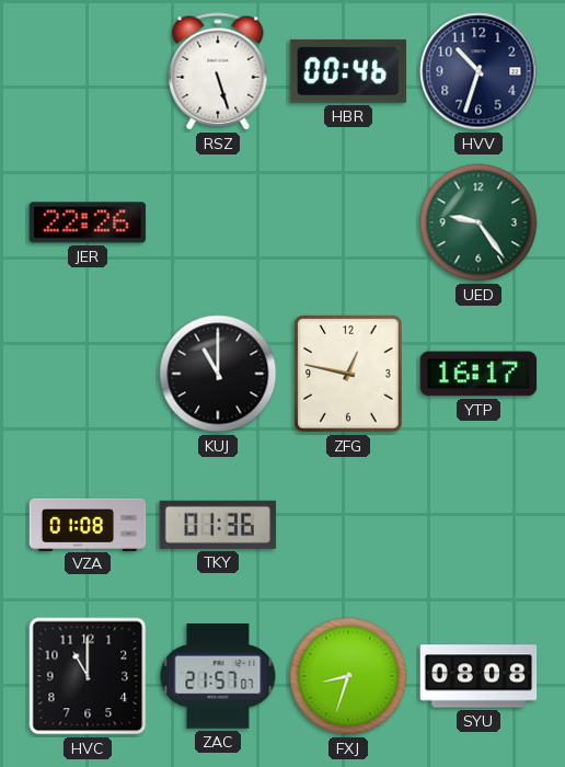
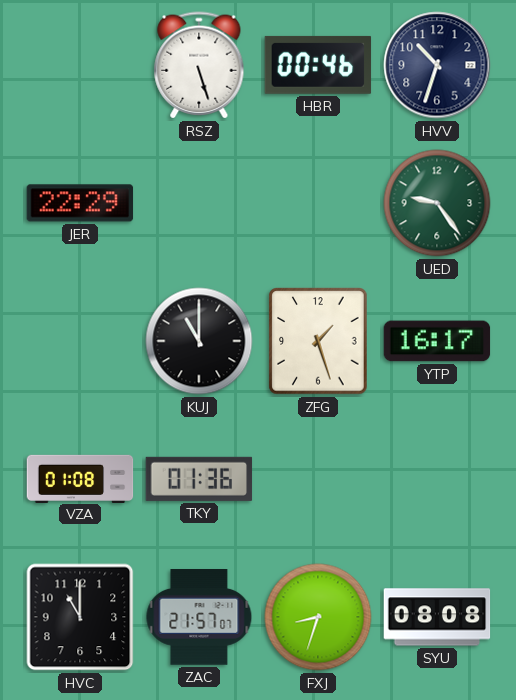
JER: 22:26 -> 22:29
ZFG: 12:47 -> 1:27
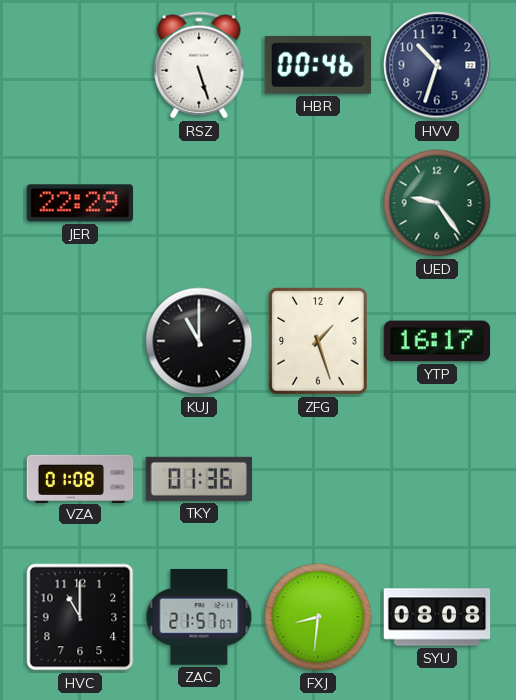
FXJ: 8:33 -> 8:31
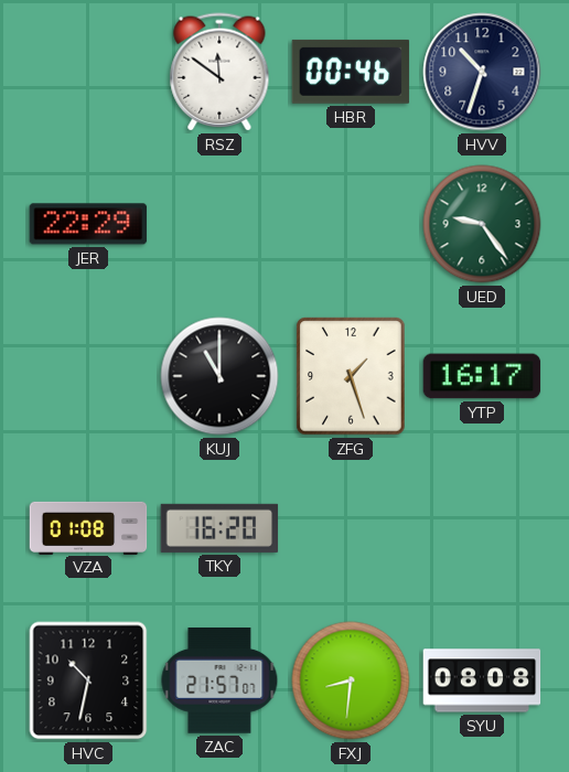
RSZ: 5:27 -> 11:51
TKY: 01:36 -> 16:20
HVC: 11:00 -> 10:32
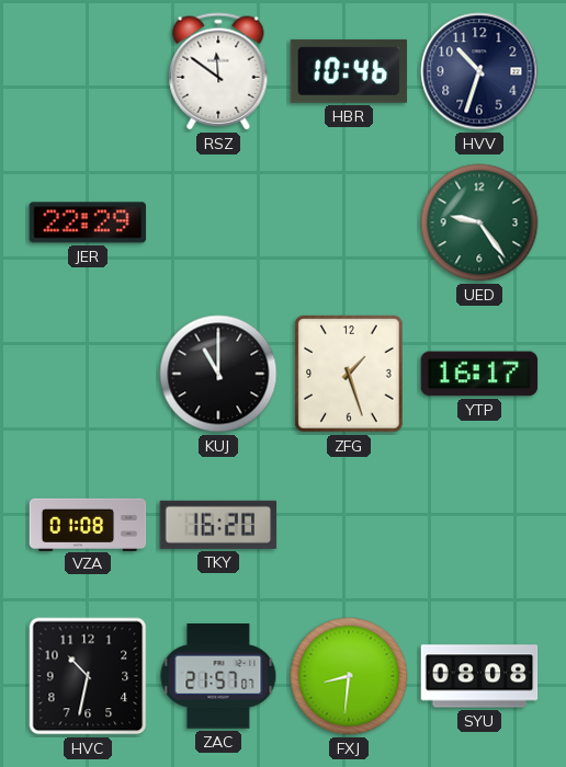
HBR: 00:46 -> 10:46
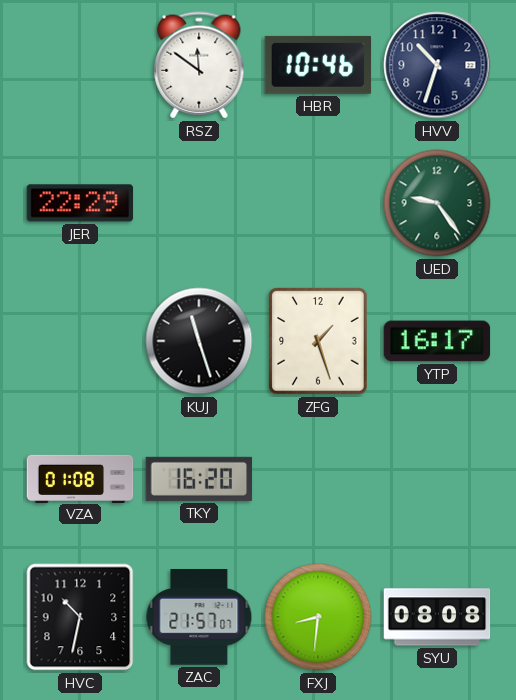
KUJ: 11:00 -> 11:27
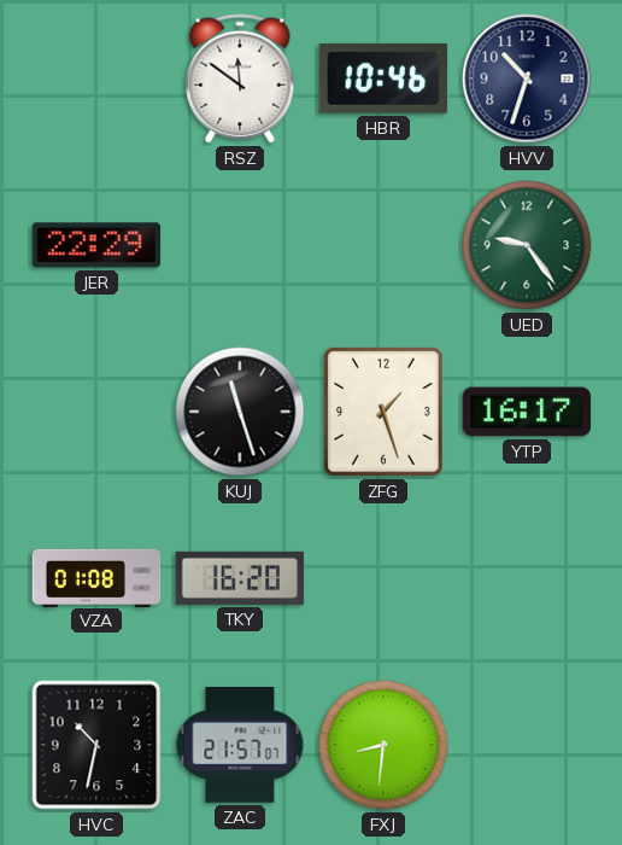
SYU: 08:08 -> none
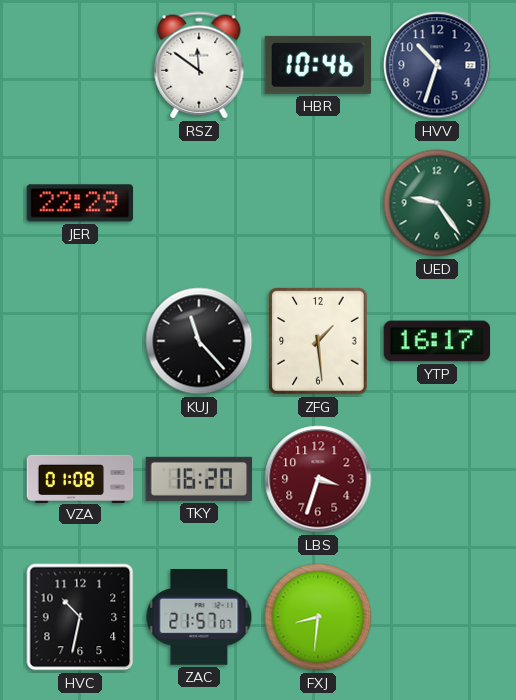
KUJ: 11:27 -> 11:23
ZFG: 1:27 -> 1:29
LBS: none -> 3:33
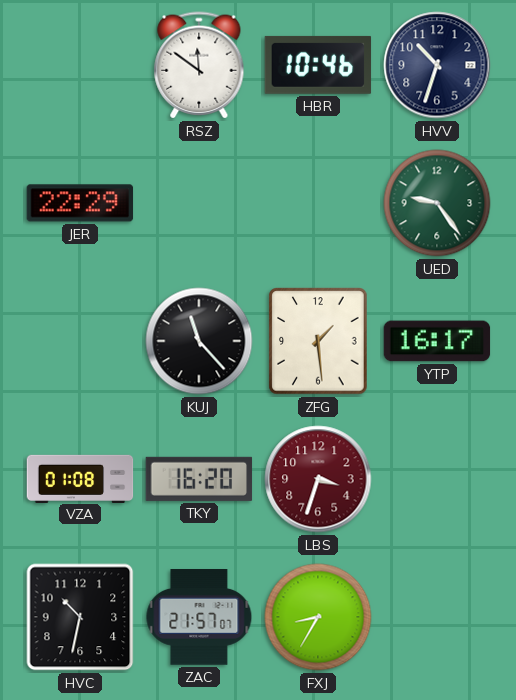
FXJ: 8:31 -> 8:35
